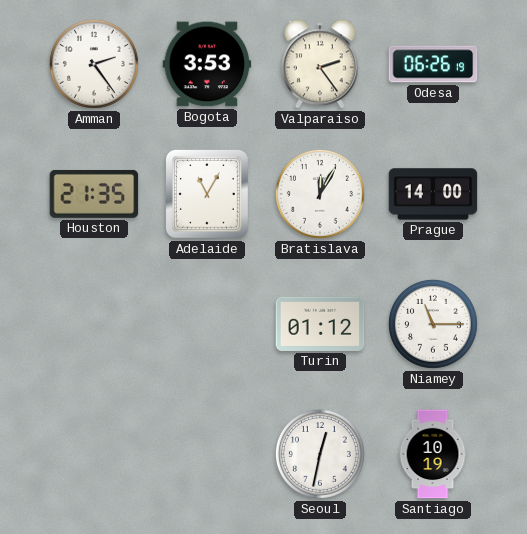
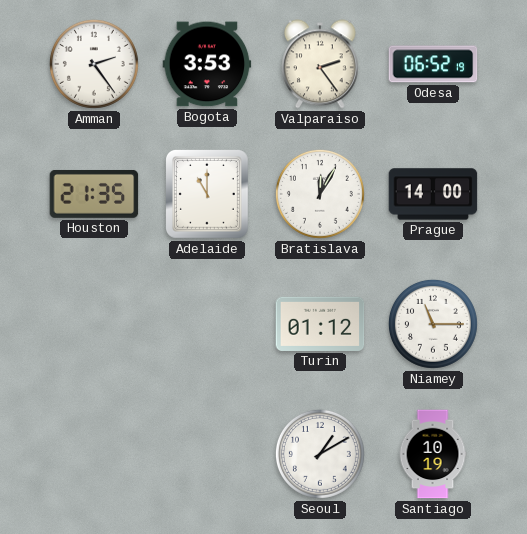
Odesa: 06:26 -> 06:52
Adelaide: 11:05 -> 11:00
Seoul: 12:32 -> 1:10
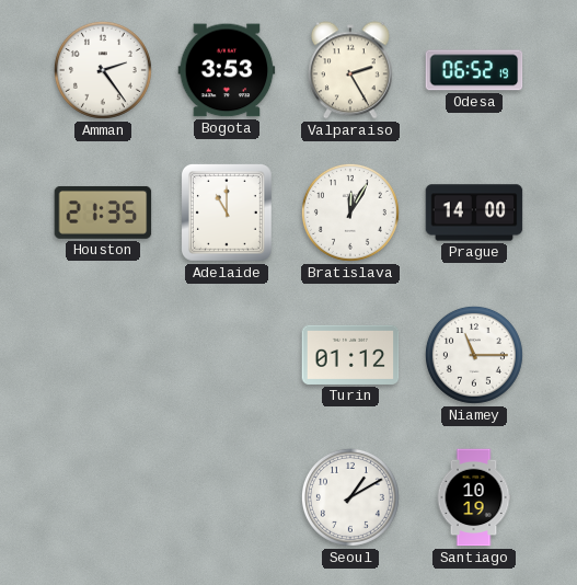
Valparaiso: 2:24 -> 2:25
